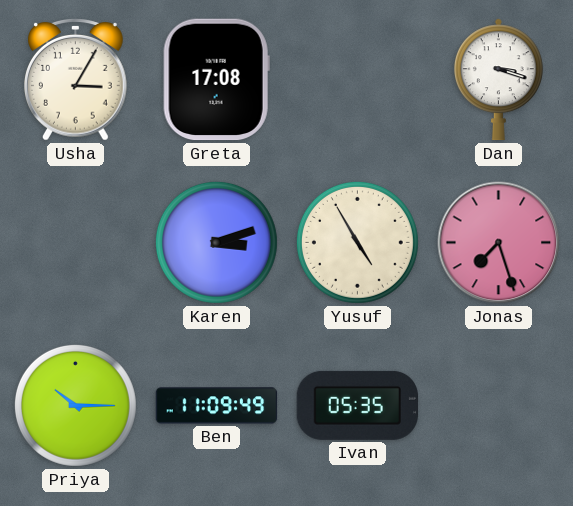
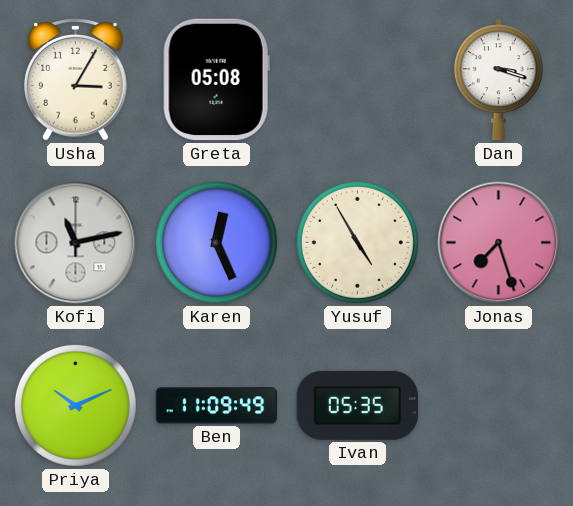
Greta: 17:08 -> 05:08
Kofi: none -> 11:13
Karen: 3:12 -> 12:26
Priya: 10:15 -> 10:11
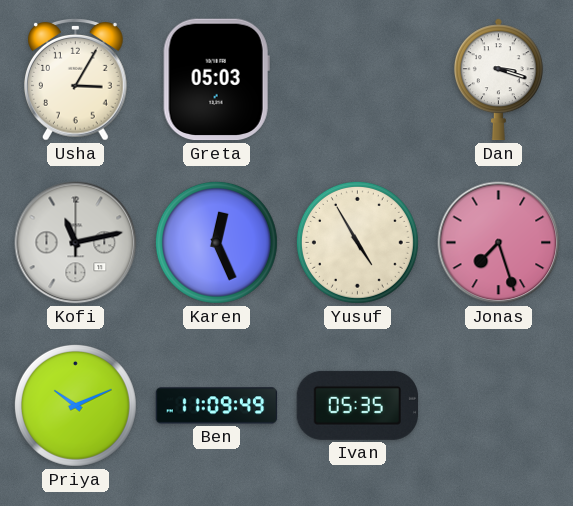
Greta: 05:08 -> 05:03
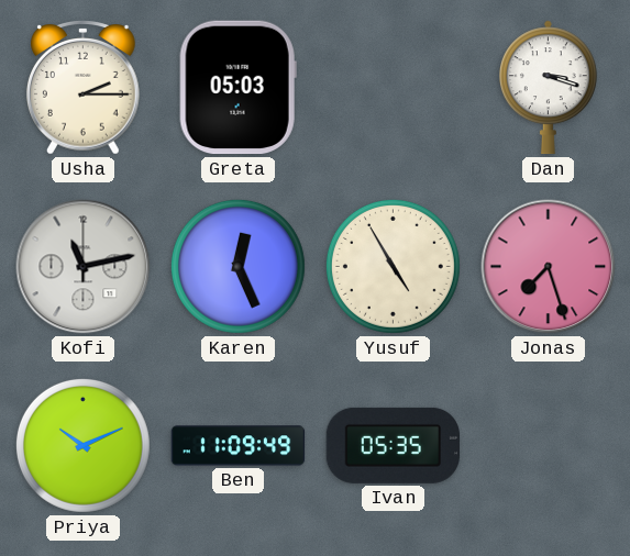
Usha: 3:05 -> 2:15
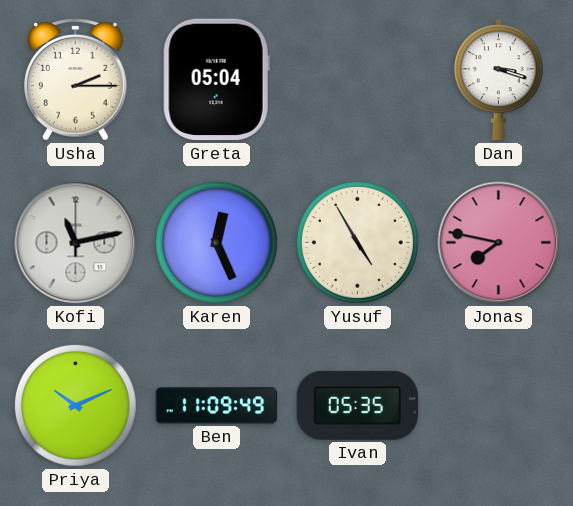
Greta: 05:03 -> 05:04
Jonas: 7:27 -> 7:47
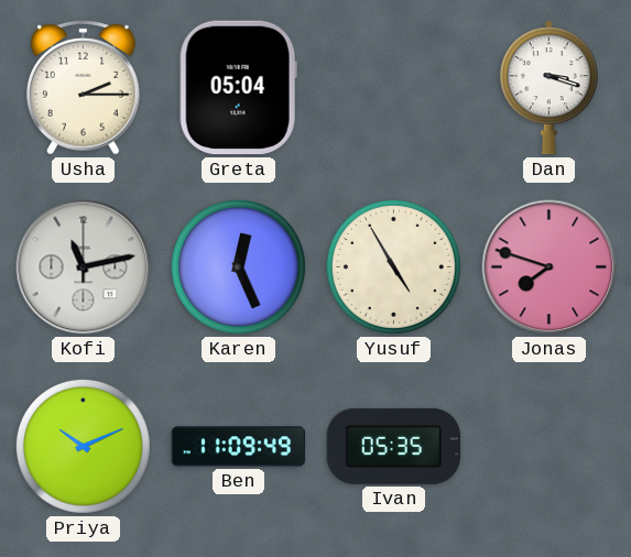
Jonas: 7:47 -> 7:48
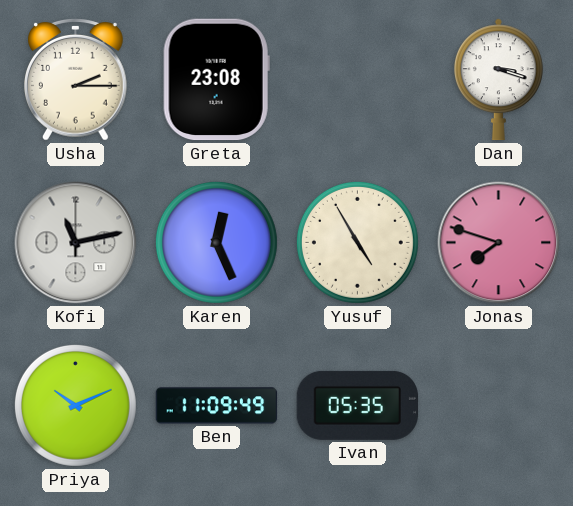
Greta: 05:04 -> 23:08
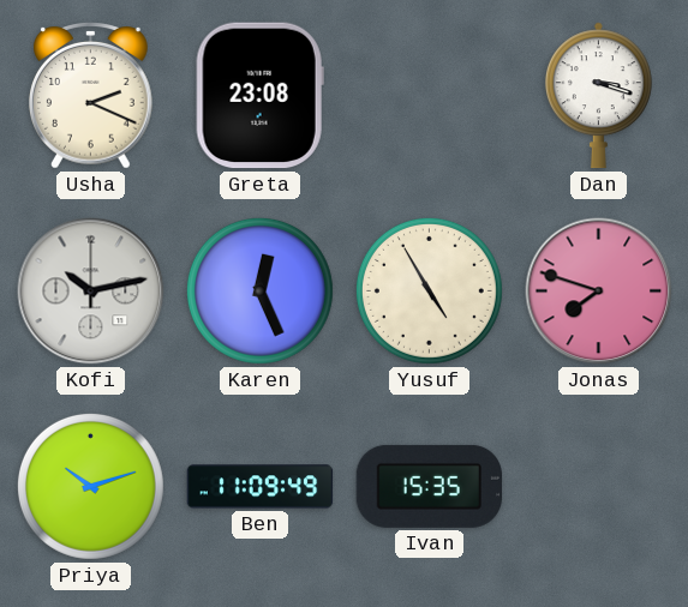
Usha: 2:15 -> 2:19
Kofi: 11:13 -> 10:13
Priya: 10:11 -> 10:12
Ivan: 05:35 -> 15:35
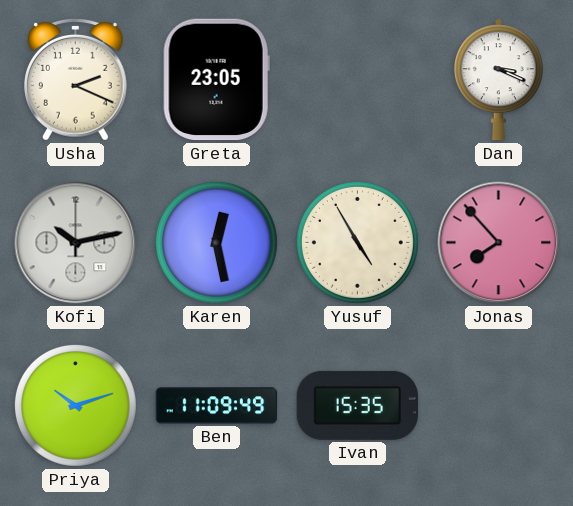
Greta: 23:08 -> 23:05
Dan: 3:18 -> 3:19
Karen: 12:26 -> 12:28
Jonas: 7:48 -> 7:53
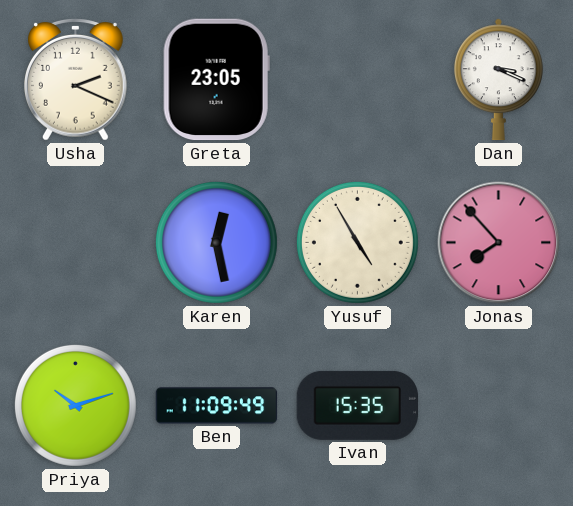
Kofi: 10:13 -> none
